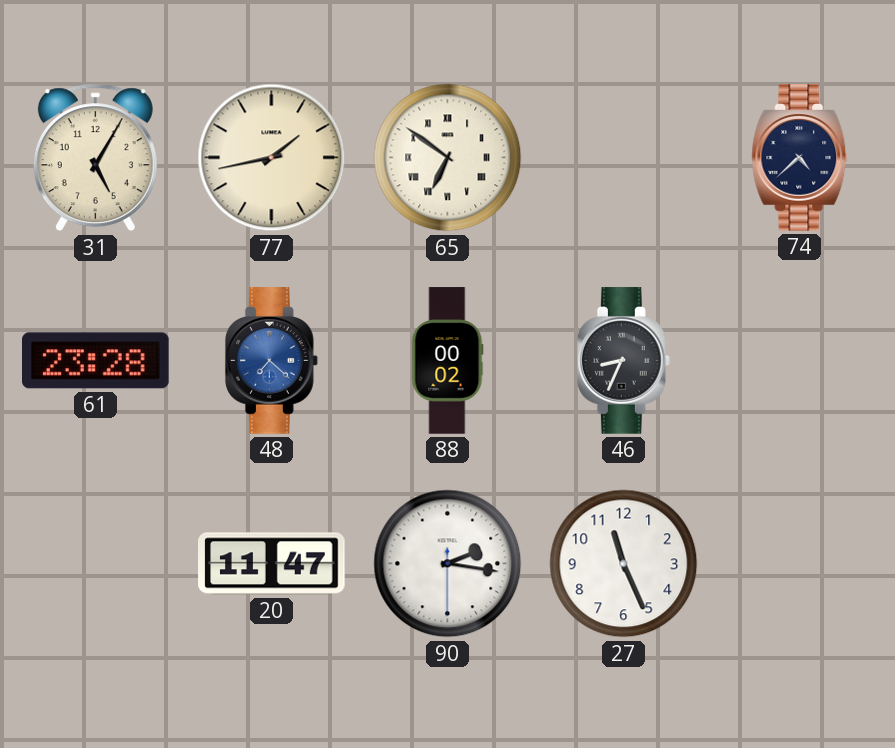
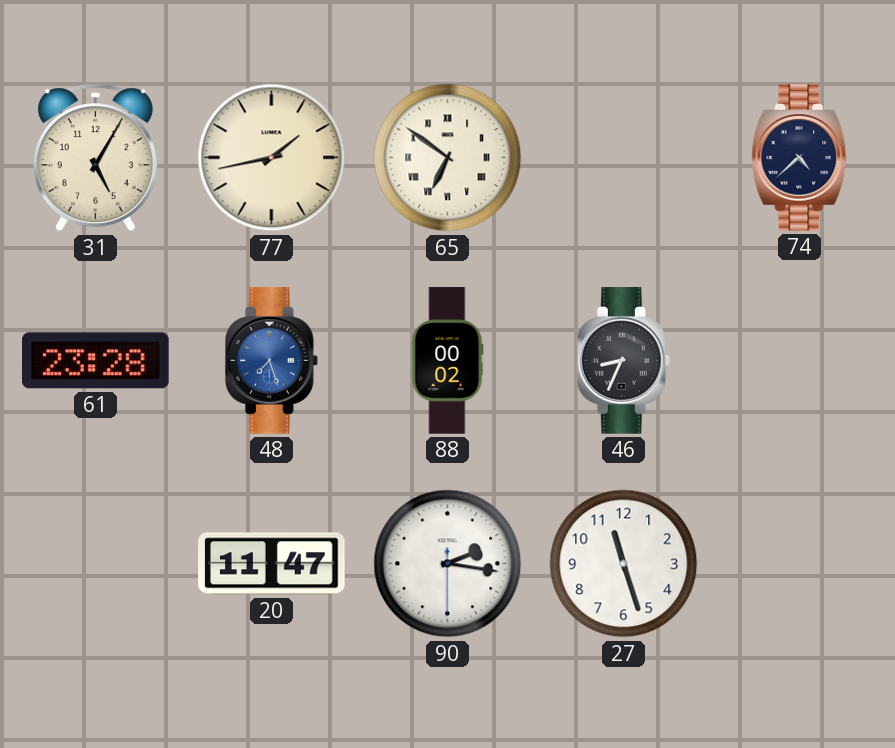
48: 7:22 -> 7:27
27: 11:26 -> 11:27
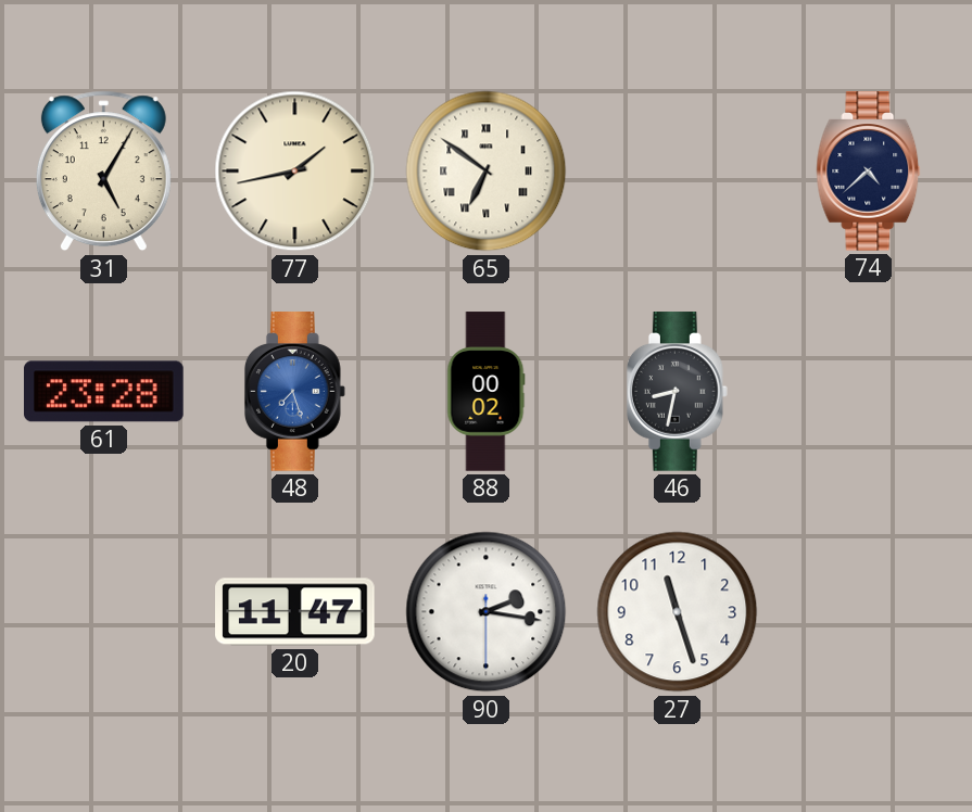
46: 8:34 -> 8:32
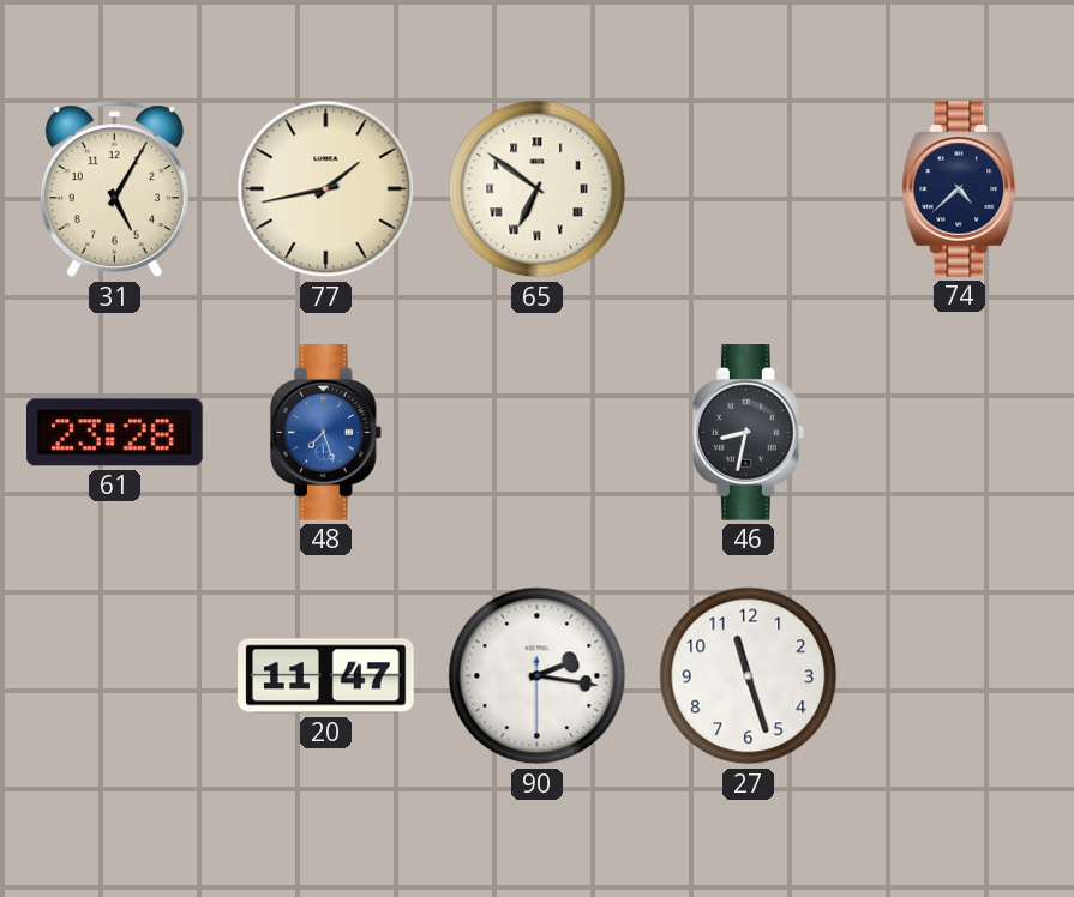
88: 00:02 -> none
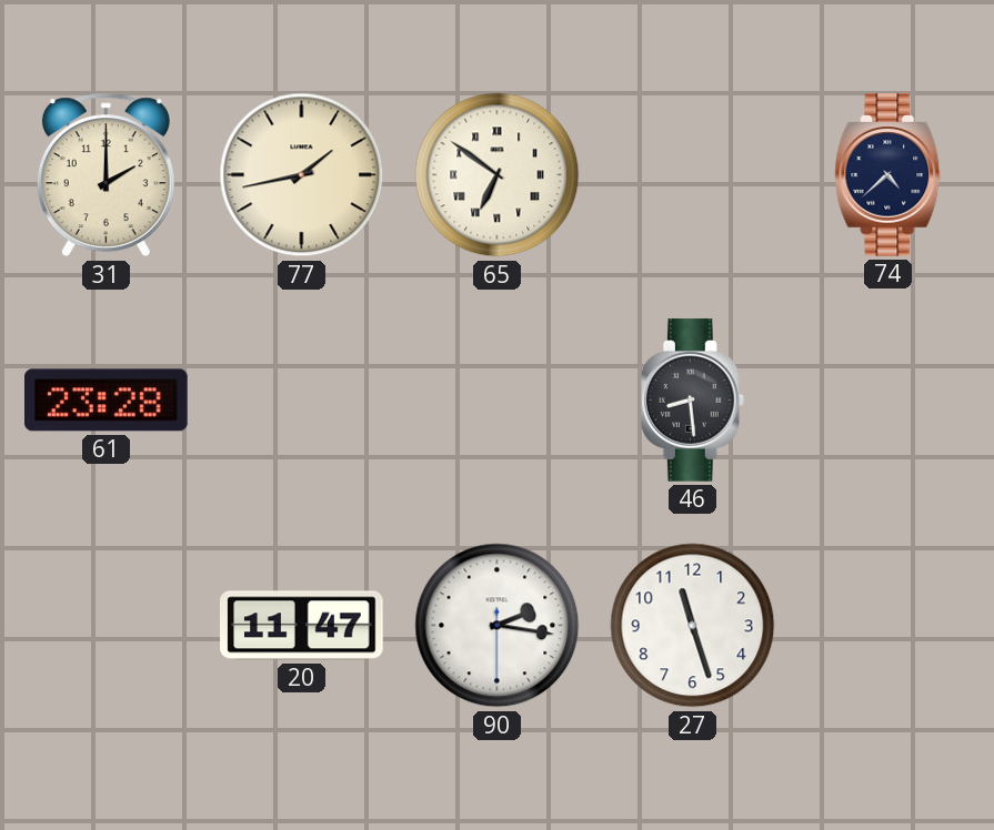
31: 5:05 -> 2:00
48: 7:27 -> none
46: 8:32 -> 8:29
